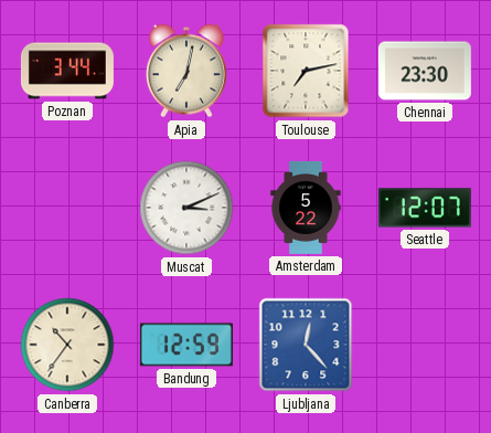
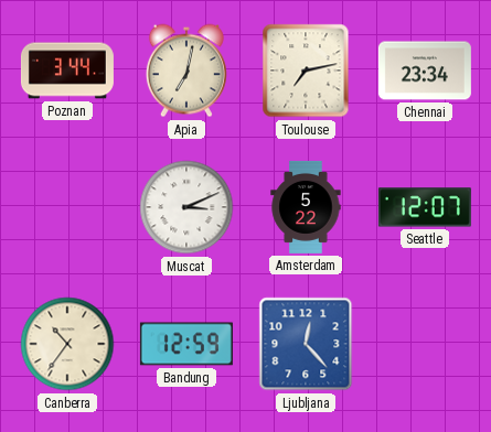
Chennai: 23:30 -> 23:34
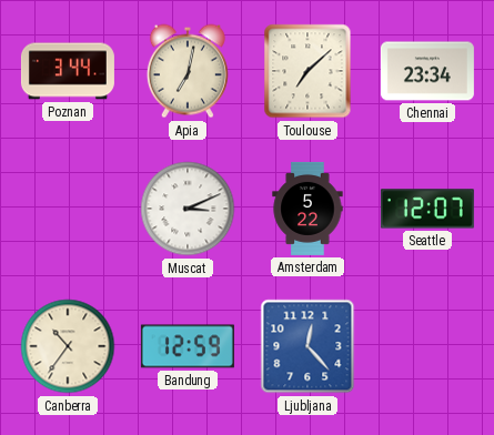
Toulouse: 7:13 -> 7:08
